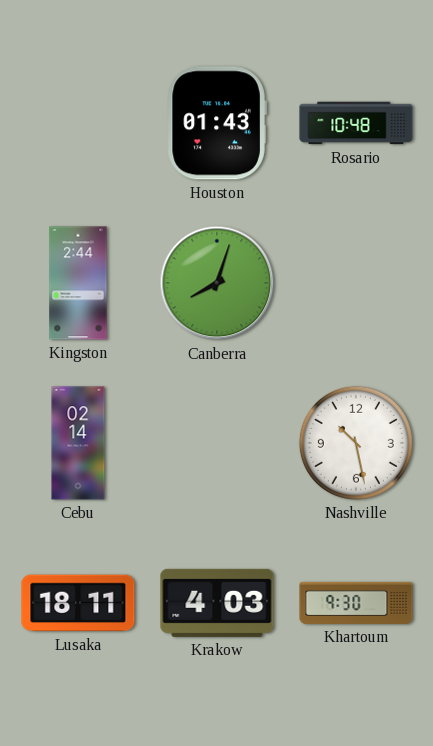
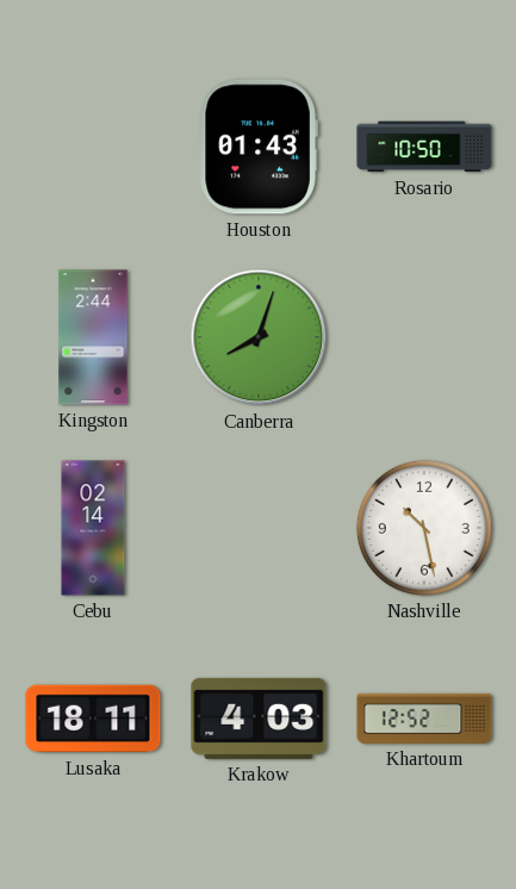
Rosario: 10:48 -> 10:50
Khartoum: 9:30 -> 12:52
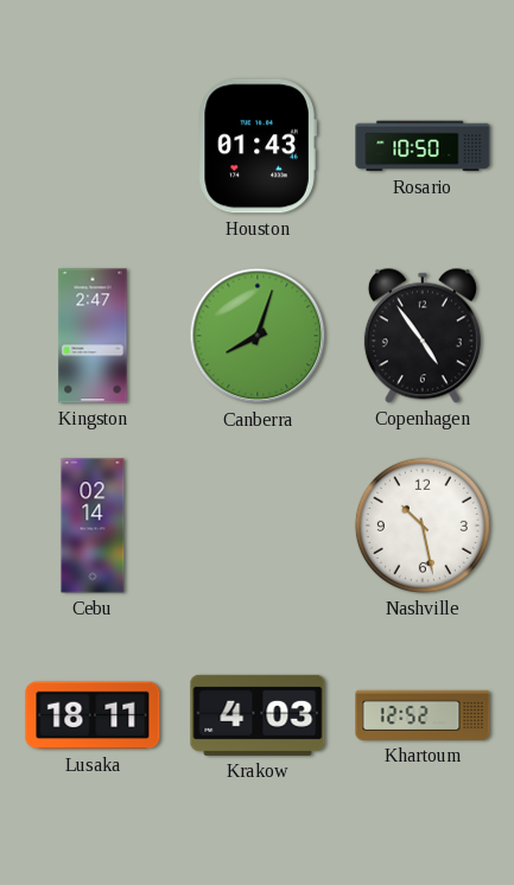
Kingston: 2:44 -> 2:47
Copenhagen: none -> 4:54
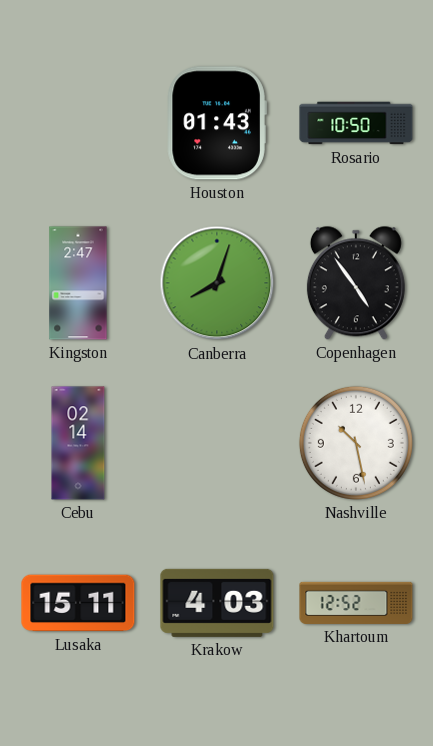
Lusaka: 18:11 -> 15:11
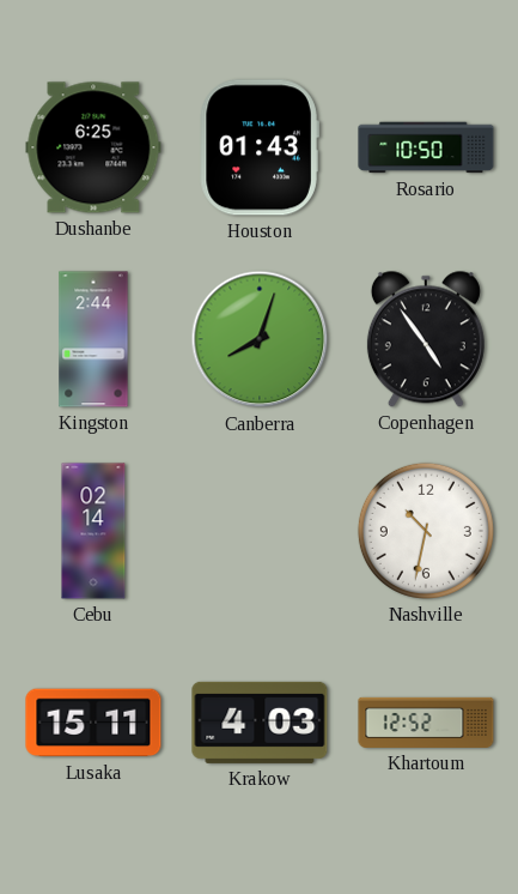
Dushanbe: none -> 6:25
Kingston: 2:47 -> 2:44
Nashville: 10:28 -> 10:32
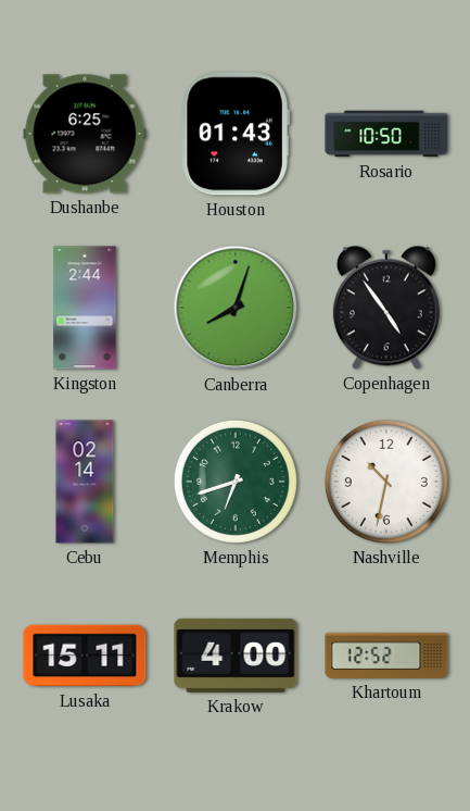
Memphis: none -> 6:42
Krakow: 4:03 -> 4:00
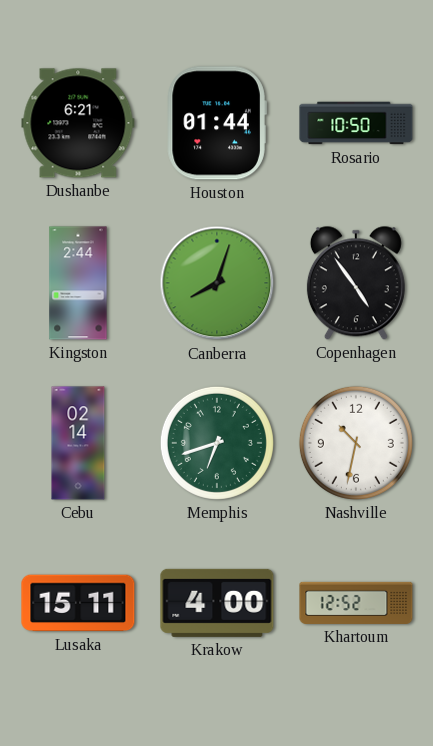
Dushanbe: 6:25 -> 6:21
Houston: 01:43 -> 01:44
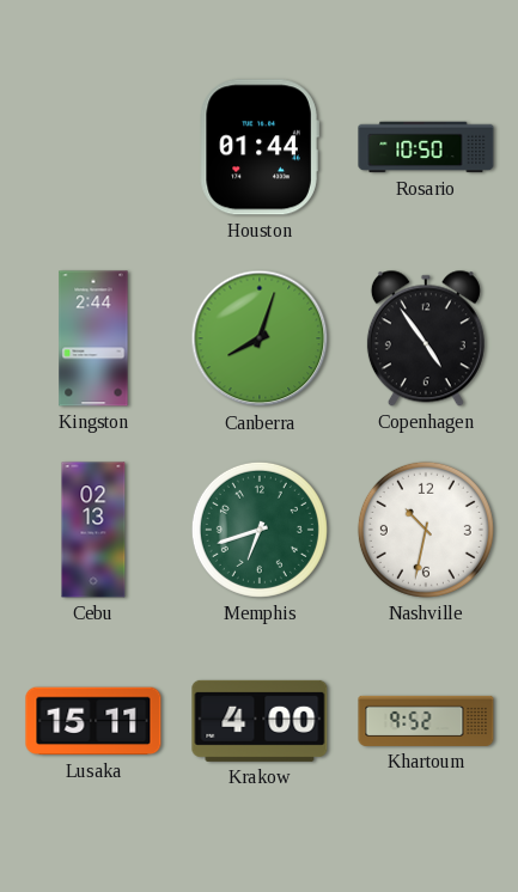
Dushanbe: 6:21 -> none
Cebu: 02:14 -> 02:13
Khartoum: 12:52 -> 9:52
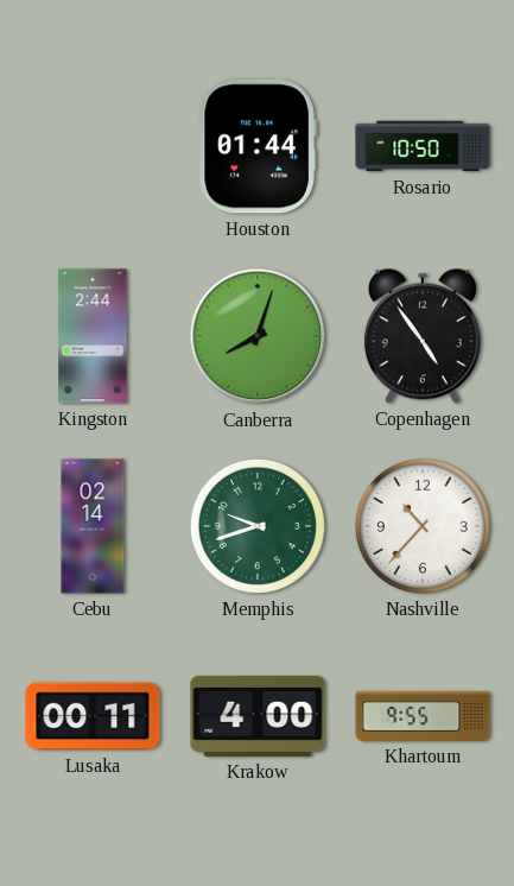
Cebu: 02:13 -> 02:14
Memphis: 6:42 -> 9:42
Nashville: 10:32 -> 10:37
Lusaka: 15:11 -> 00:11
Khartoum: 9:52 -> 9:55
